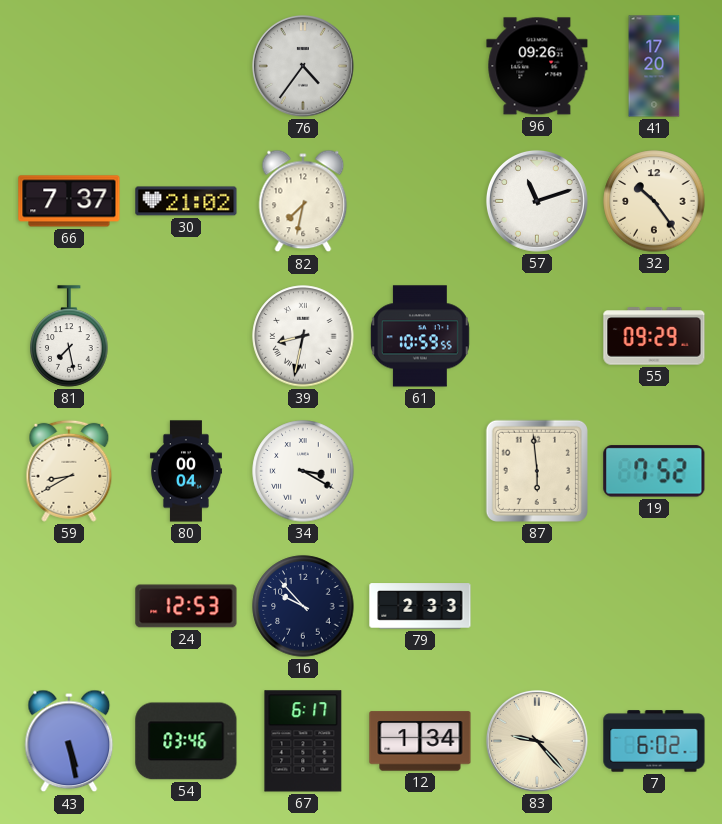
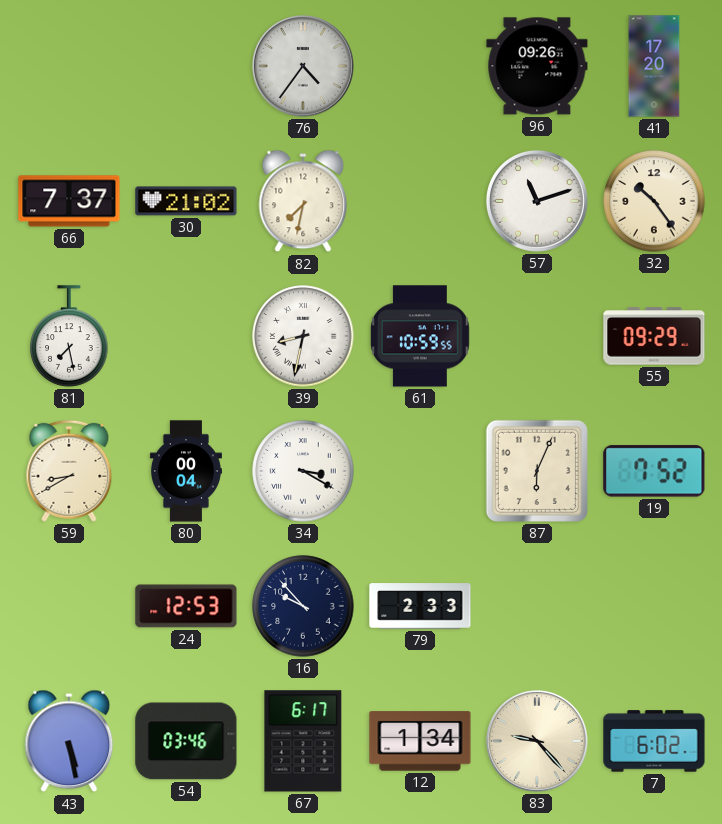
87: 5:59 -> 6:04
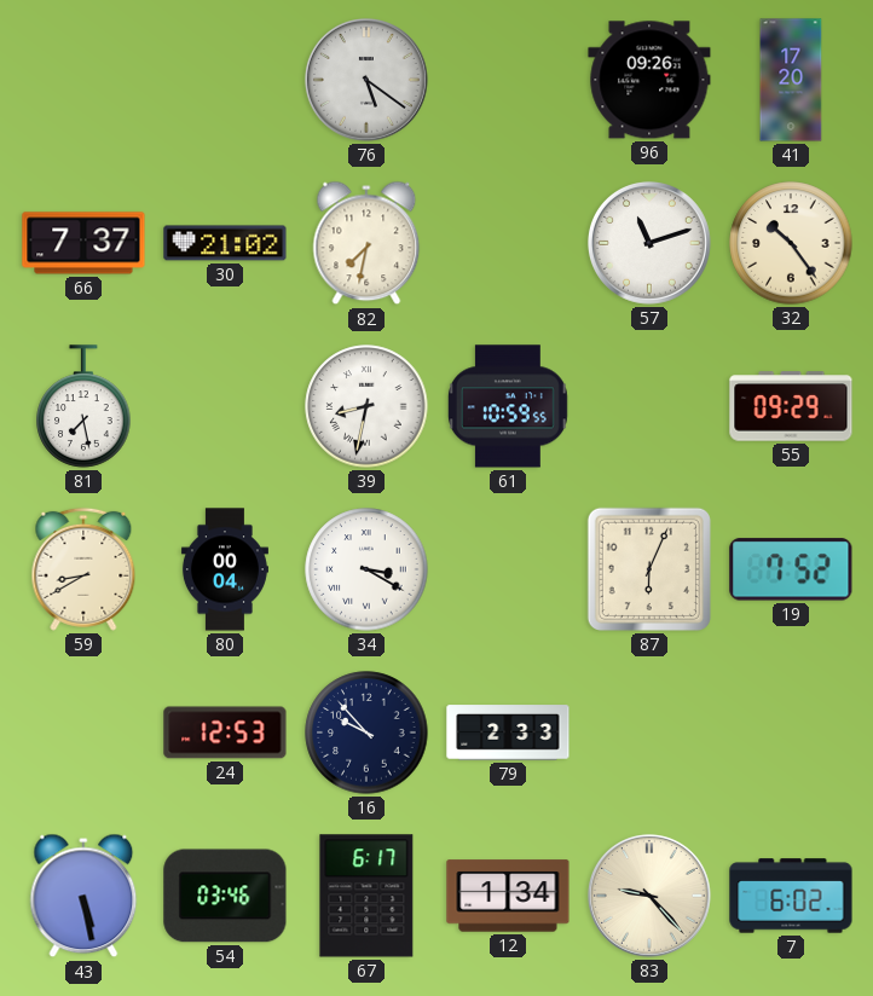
76: 4:36 -> 5:21
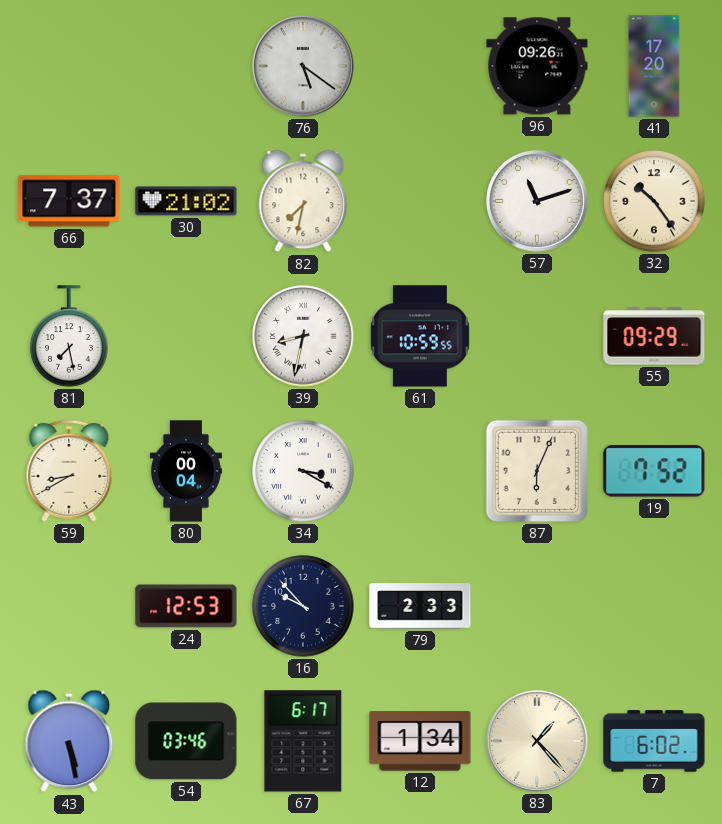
83: 9:23 -> 1:23
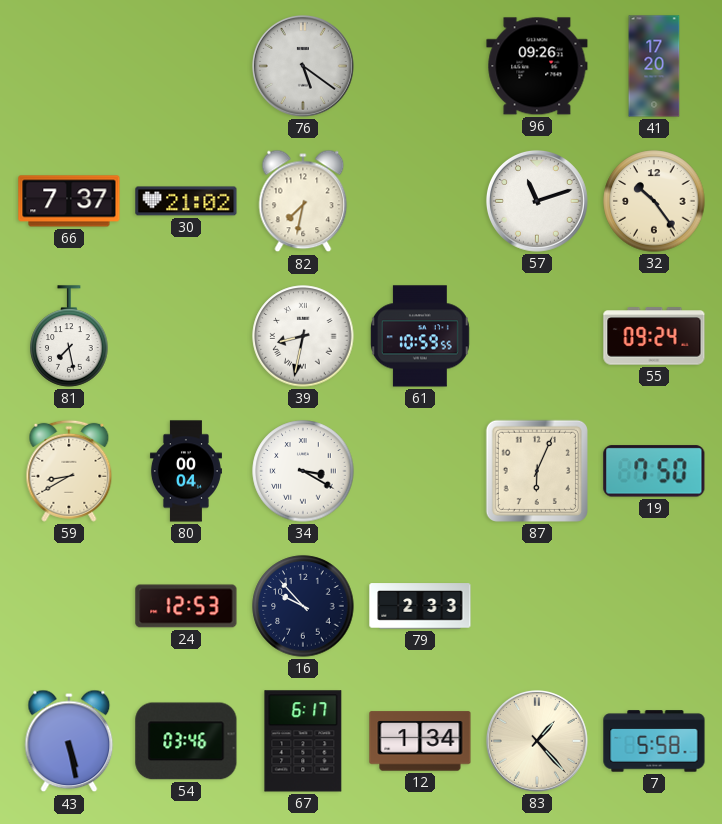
55: 09:29 -> 09:24
19: 7:52 -> 7:50
7: 6:02 -> 5:58
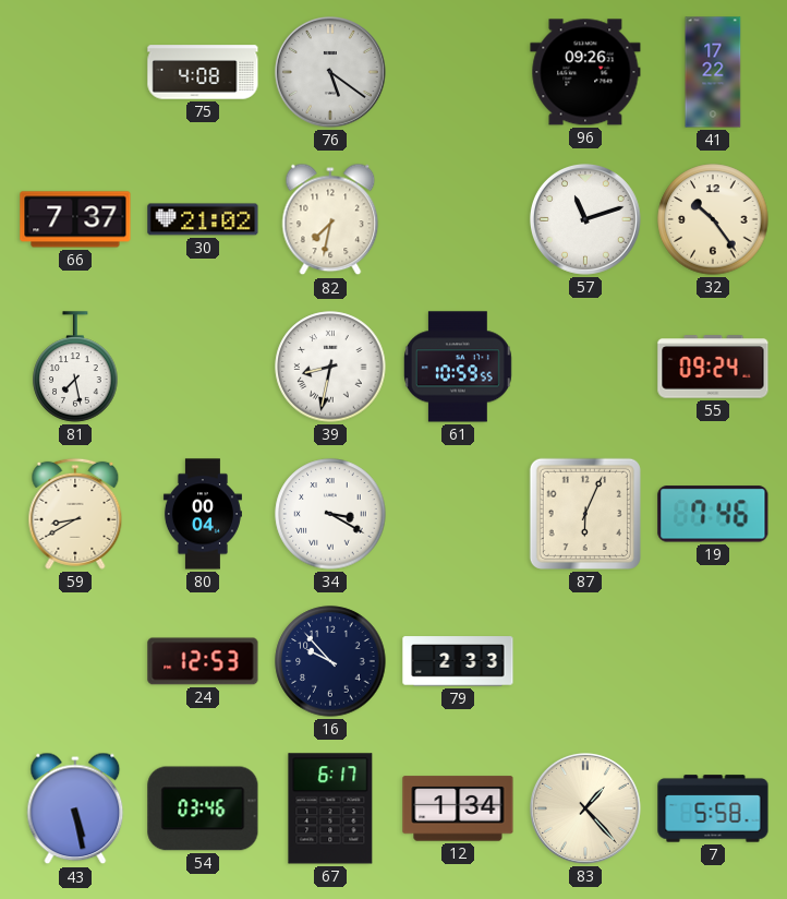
75: none -> 4:08
41: 17:20 -> 17:22
19: 7:50 -> 7:46
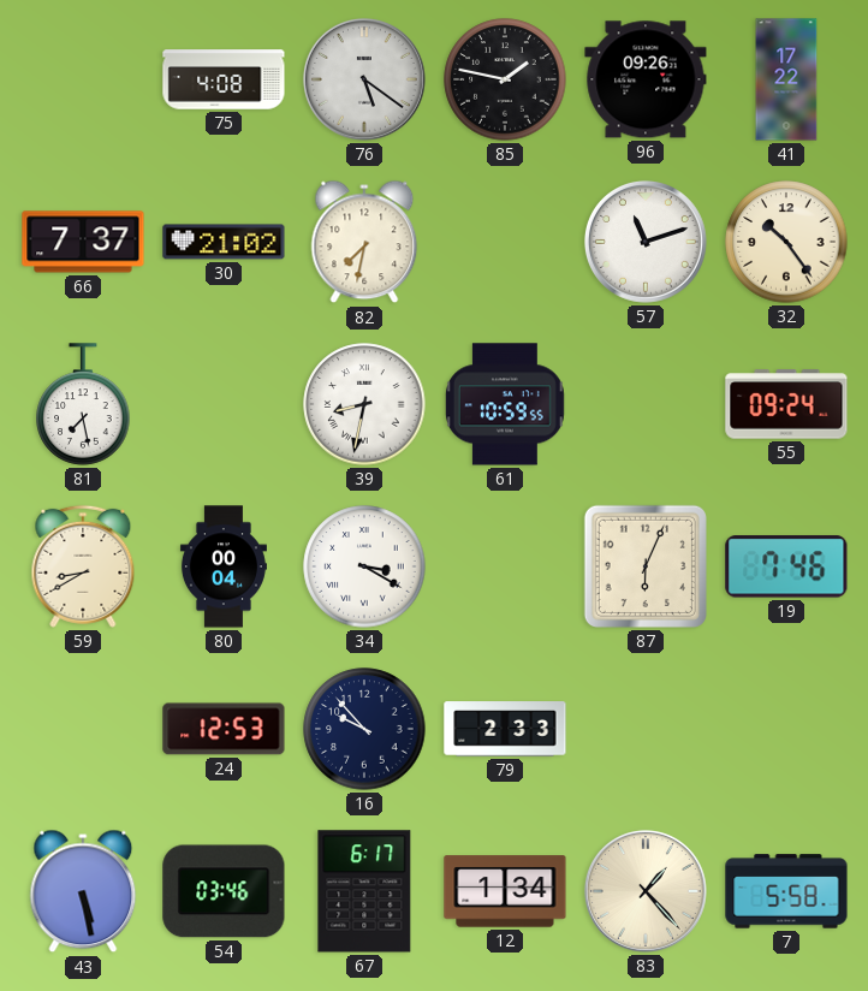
85: none -> 1:47
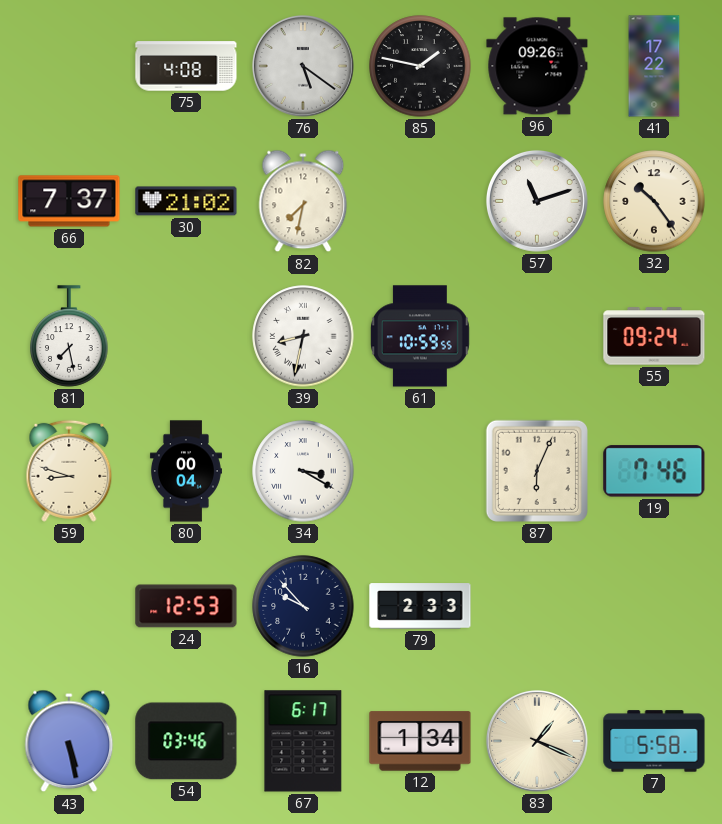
59: 8:40 -> 8:48
83: 1:23 -> 1:19
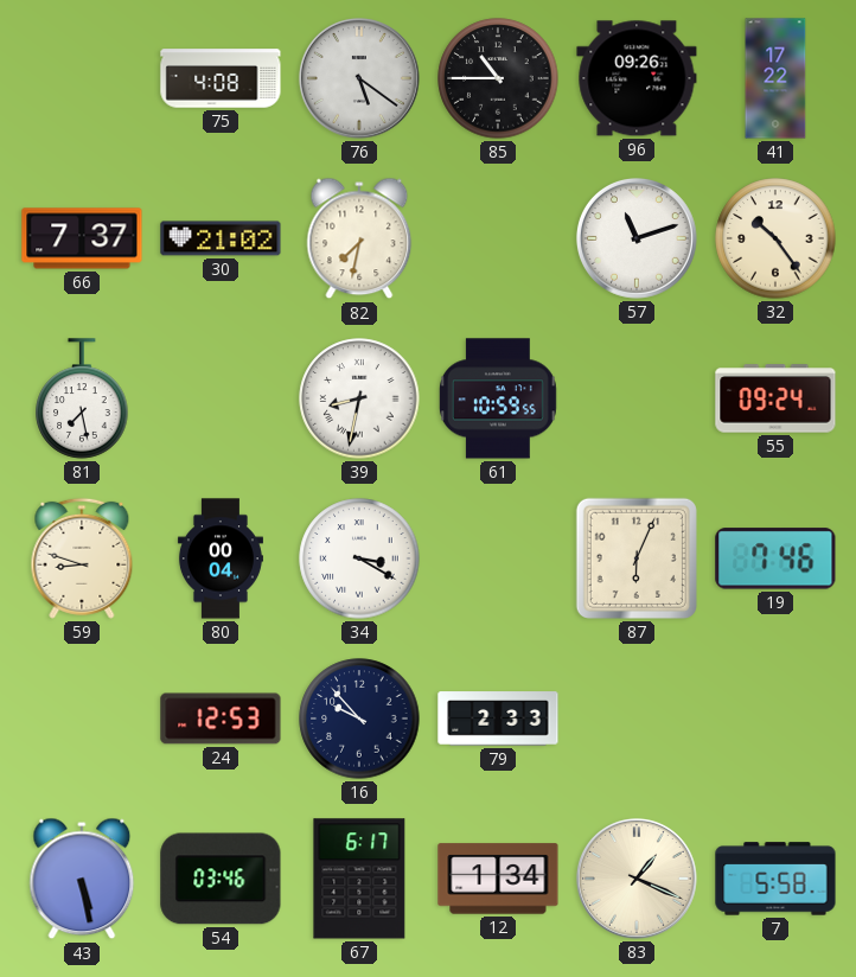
85: 1:47 -> 10:45
